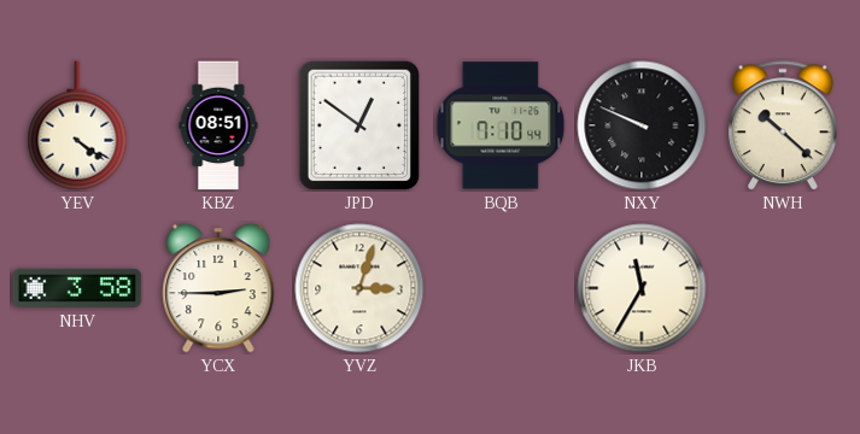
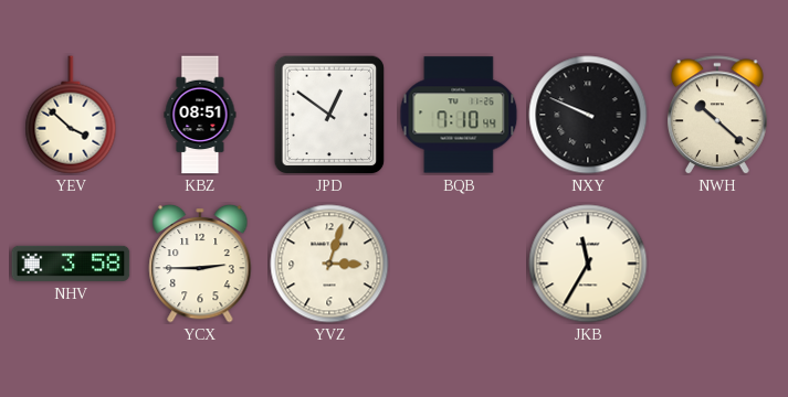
YEV: 4:21 -> 3:52
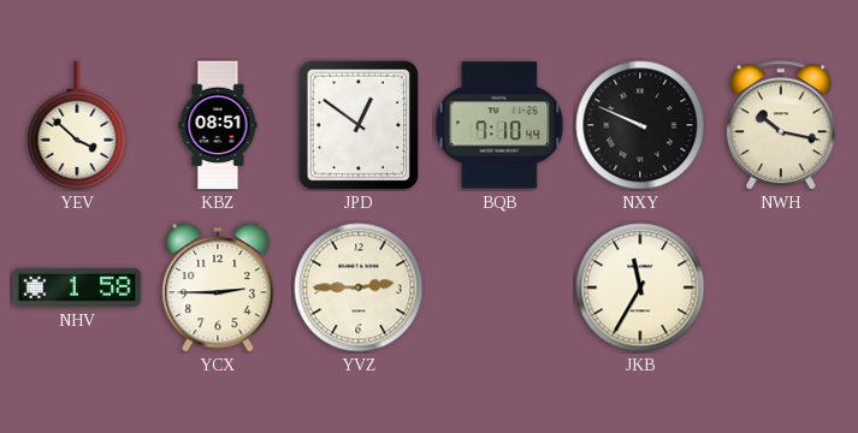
NWH: 10:22 -> 10:17
NHV: 3:58 -> 1:58
YVZ: 3:03 -> 2:45
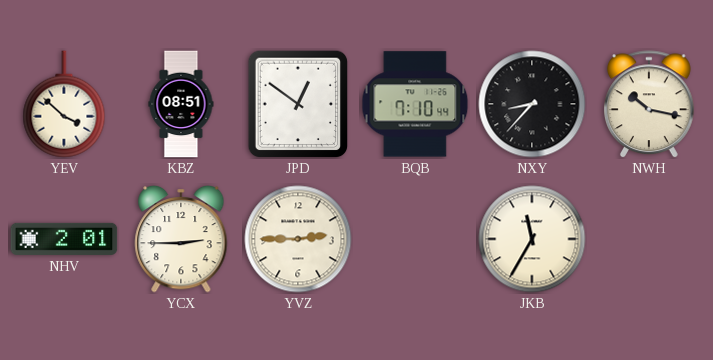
NXY: 9:49 -> 8:37
NHV: 1:58 -> 2:01
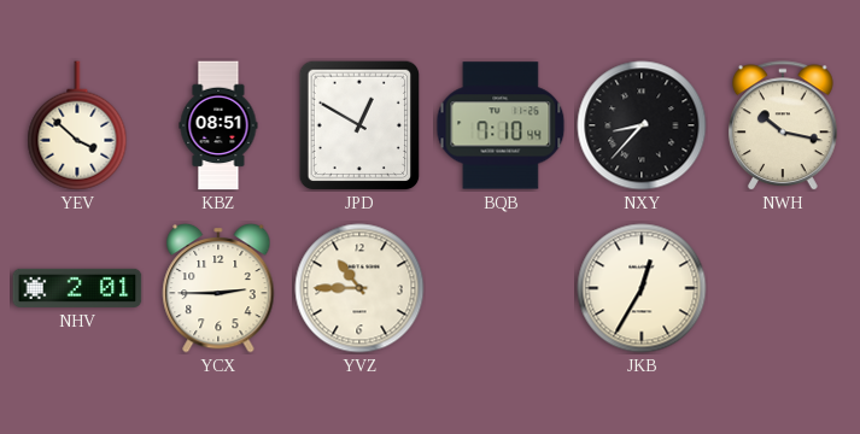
JPD: 12:51 -> 12:50
YVZ: 2:45 -> 10:45
JKB: 11:35 -> 12:35
